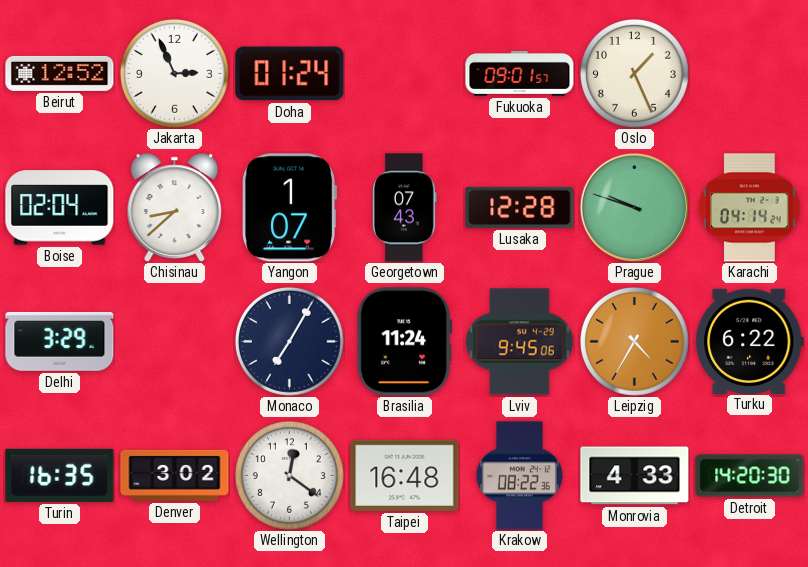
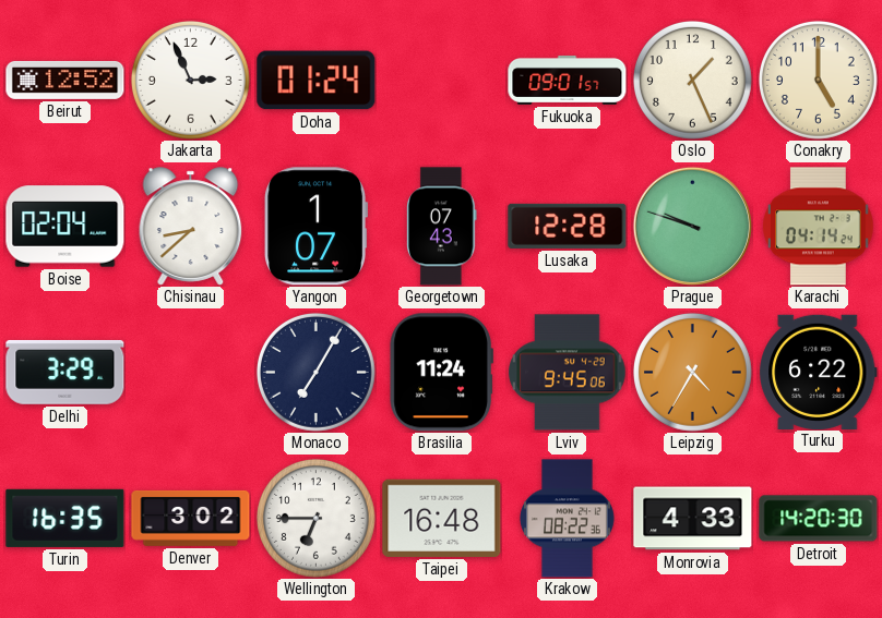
Conakry: none -> 5:00
Wellington: 12:21 -> 6:45
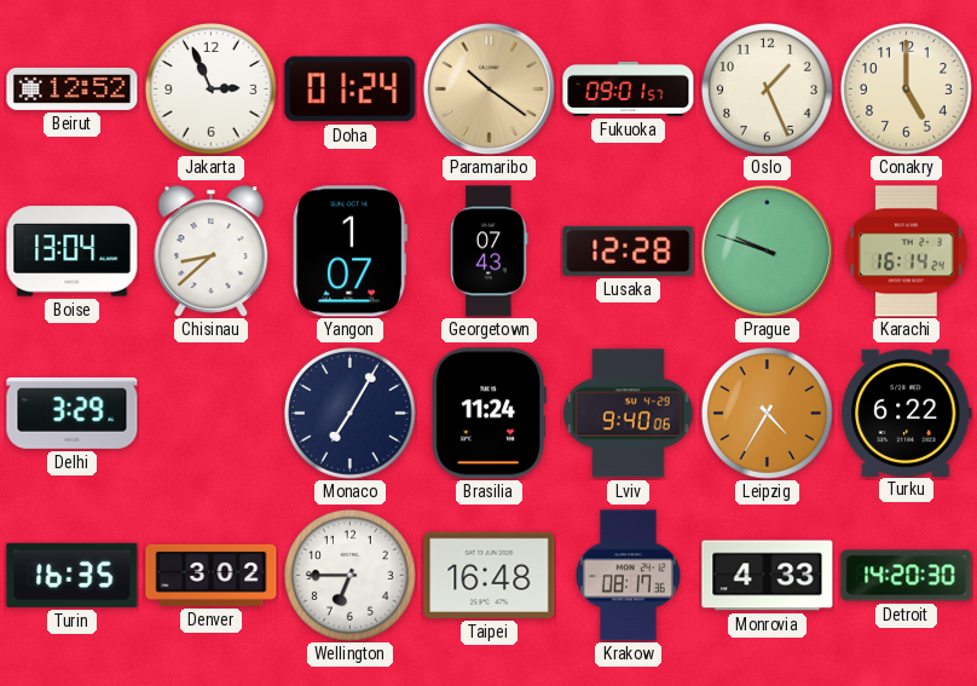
Paramaribo: none -> 10:21
Boise: 02:04 -> 13:04
Karachi: 04:14 -> 16:14
Lviv: 9:45 -> 9:40
Krakow: 08:22 -> 08:17
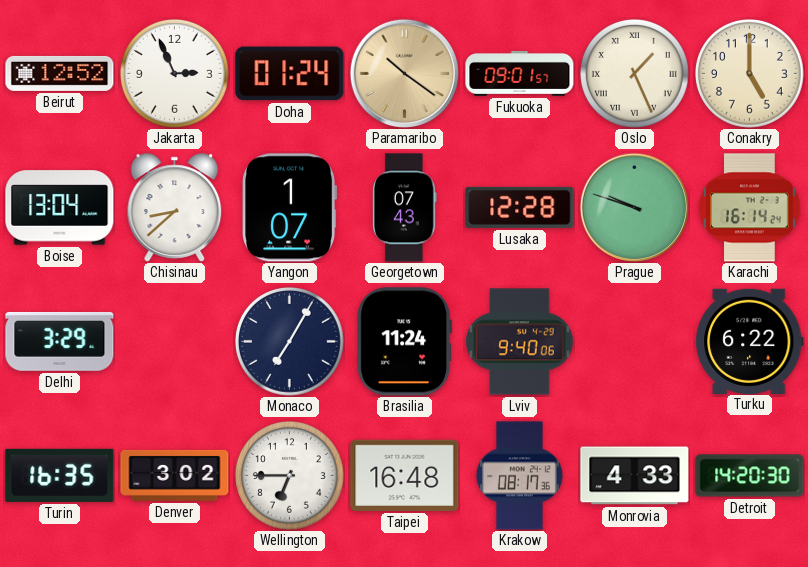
Oslo numerals: Arabic -> Roman
Leipzig: 4:35 -> none
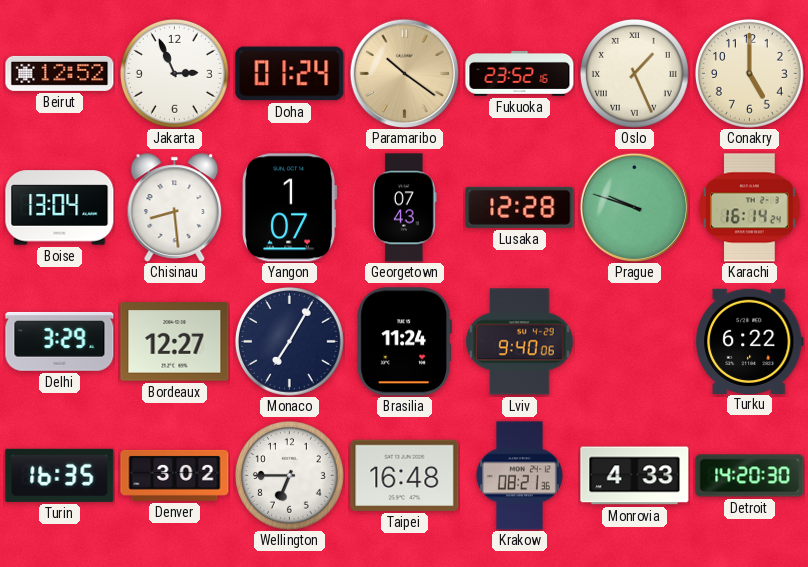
Fukuoka: 09:01 -> 23:52
Chisinau: 8:38 -> 8:29
Bordeaux: none -> 12:27
Krakow: 08:17 -> 08:21
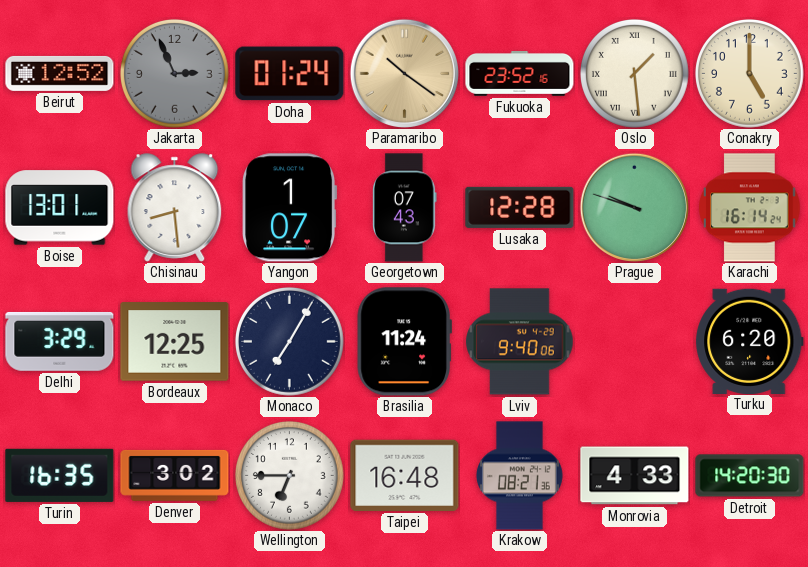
Jakarta dial: white -> grey
Oslo: 1:26 -> 1:29
Boise: 13:04 -> 13:01
Bordeaux: 12:27 -> 12:25
Turku: 6:22 -> 6:20
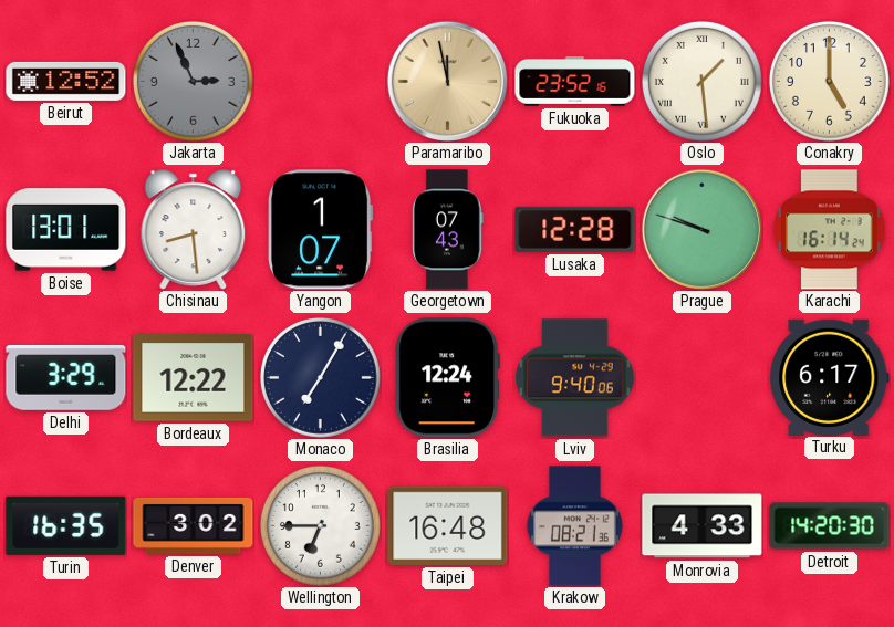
Doha: 01:24 -> none
Paramaribo: 10:21 -> 11:58
Bordeaux: 12:25 -> 12:22
Brasilia: 11:24 -> 12:24
Turku: 6:20 -> 6:17
